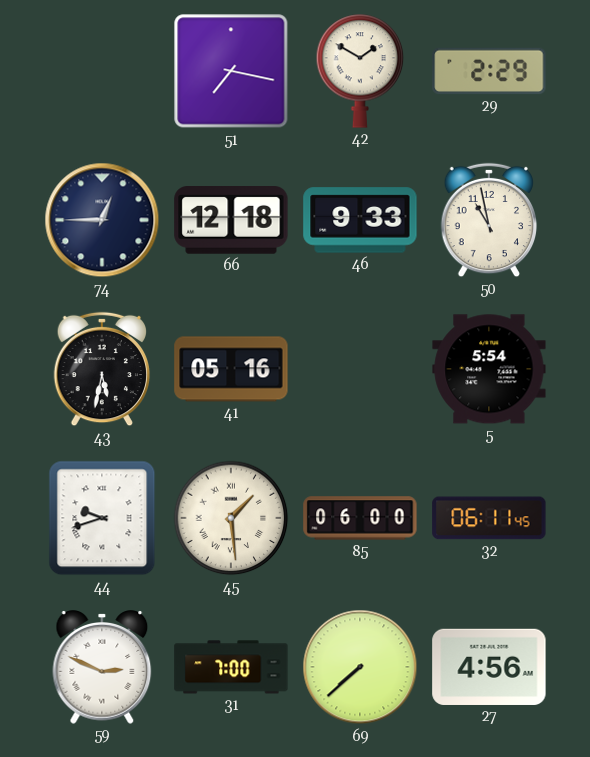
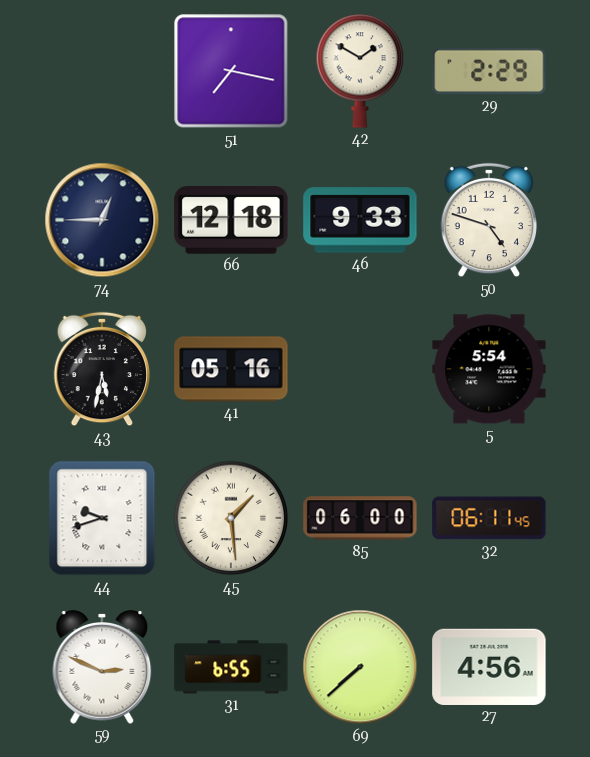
50: 10:58 -> 4:48
31: 7:00 -> 6:55
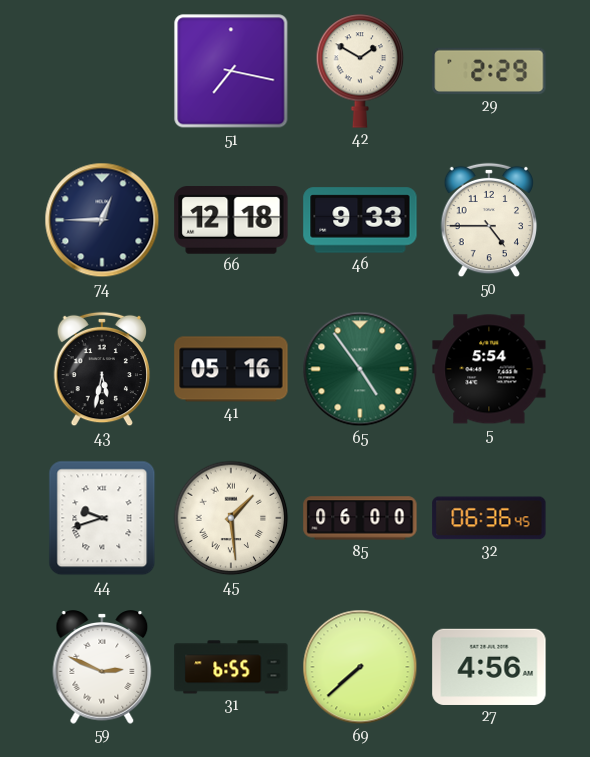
50: 4:48 -> 4:45
65: none -> 4:54
32: 06:11 -> 06:36
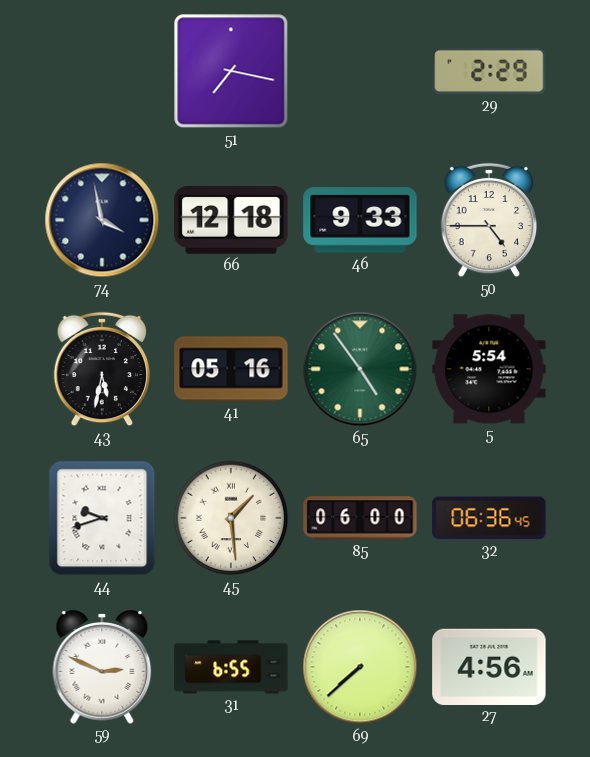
42: 1:50 -> none
74: 12:45 -> 3:58
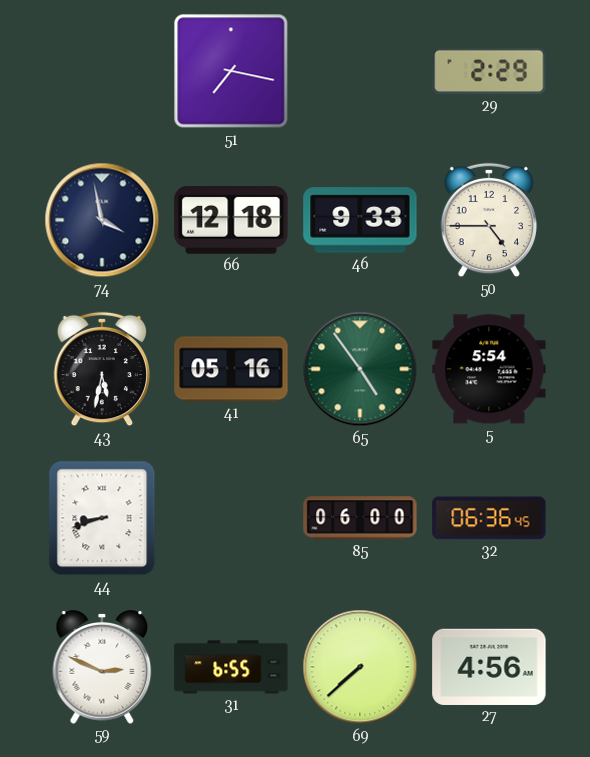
44: 9:42 -> 8:42
45: 1:29 -> none
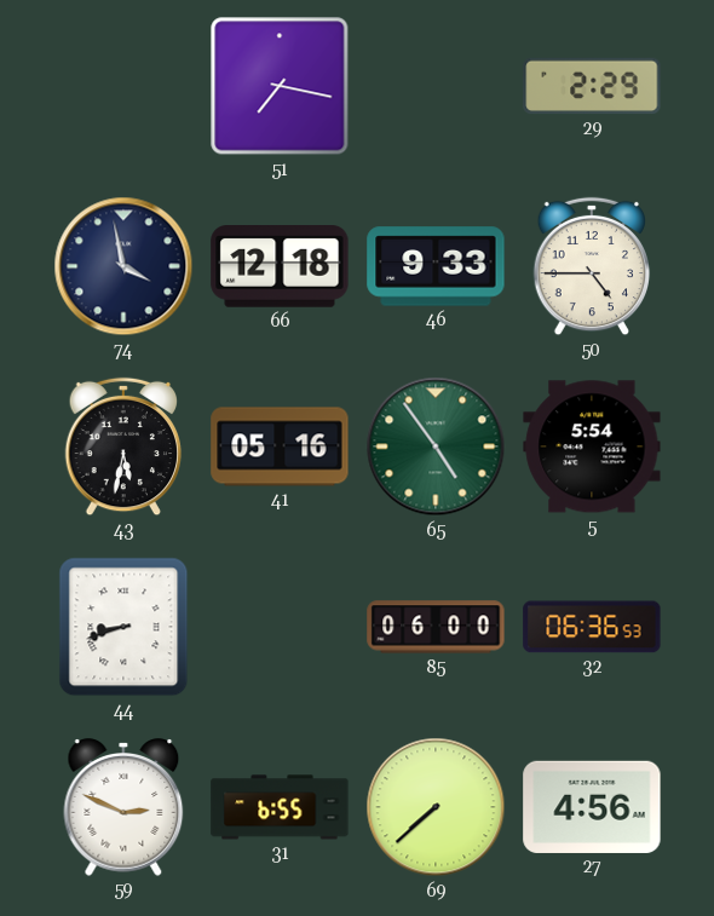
32: 06:36:45 -> 06:36:53
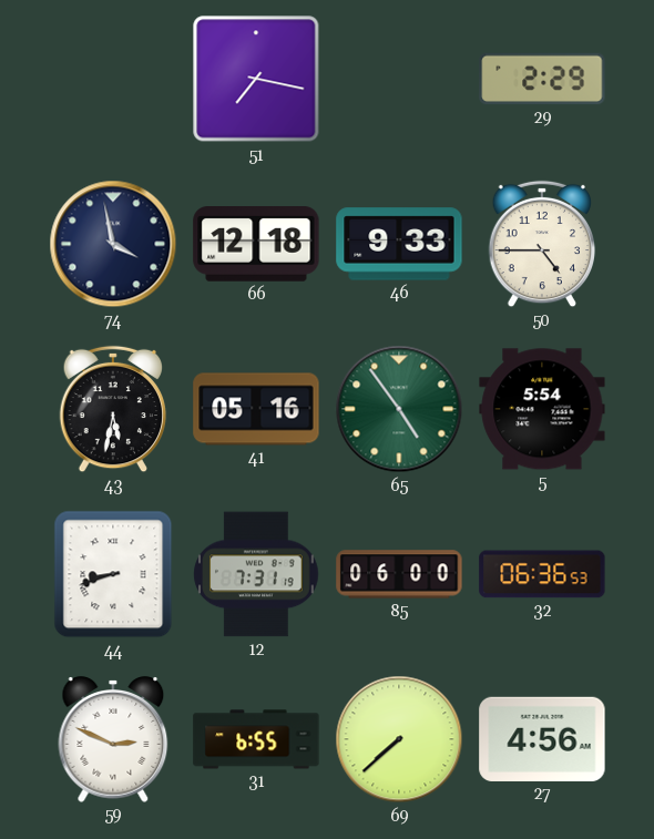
12: none -> 7:31
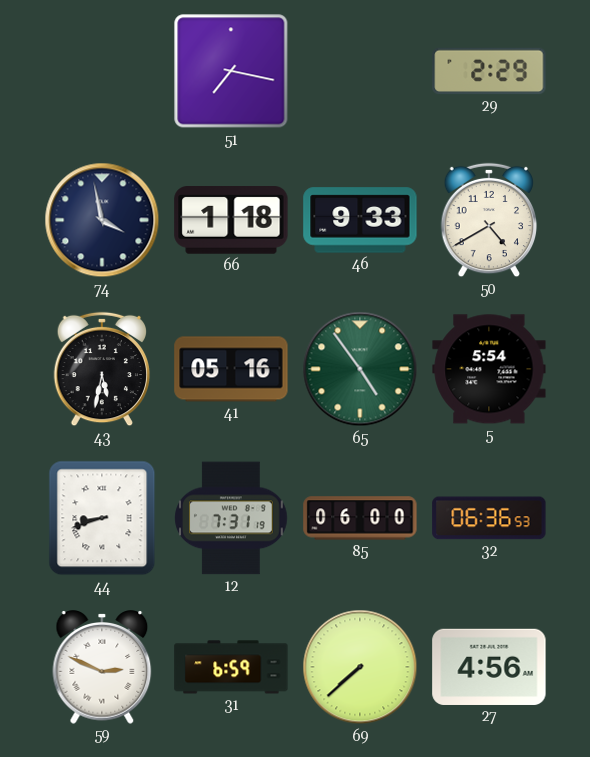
66: 12:18 -> 1:18
50: 4:45 -> 4:40
31: 6:55 -> 6:59
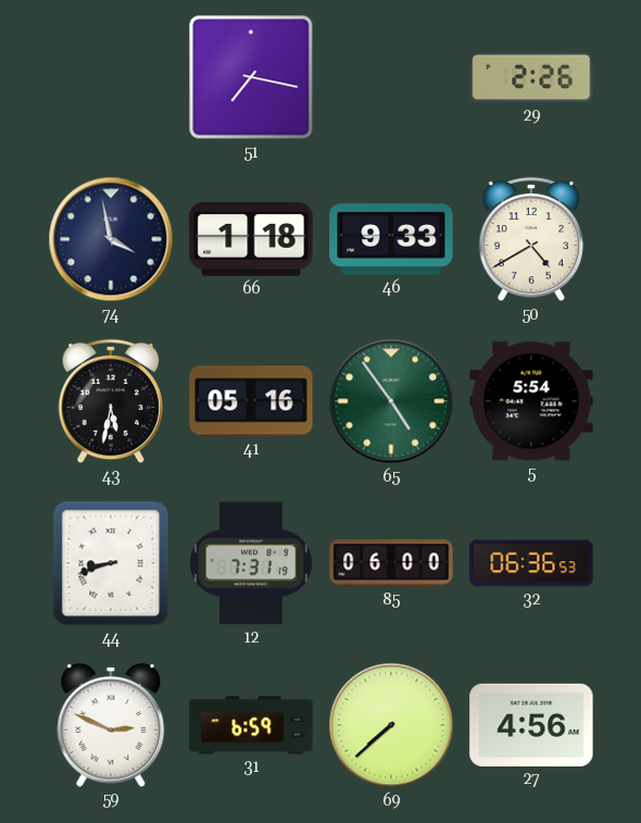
29: 2:29 -> 2:26
